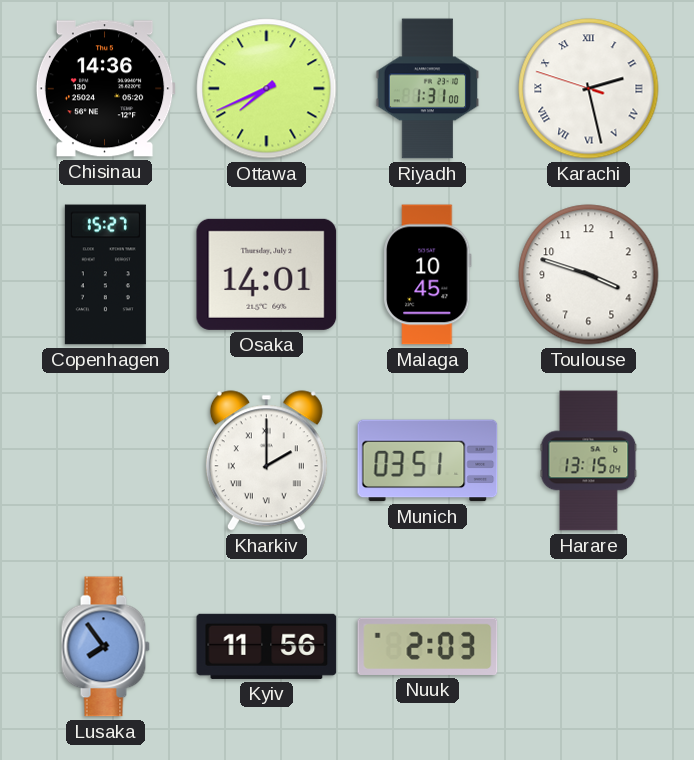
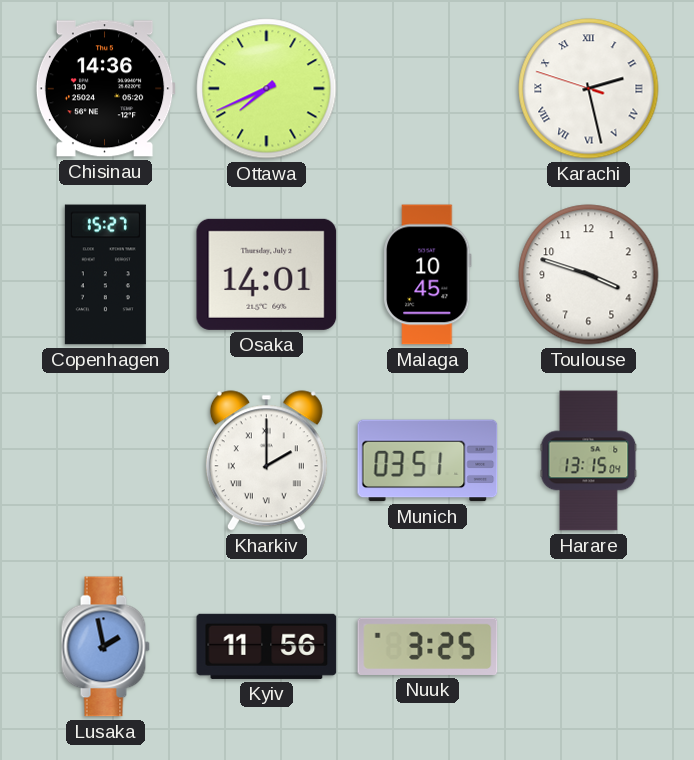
Riyadh: 1:31 -> none
Lusaka: 7:54 -> 1:58
Nuuk: 2:03 -> 3:25
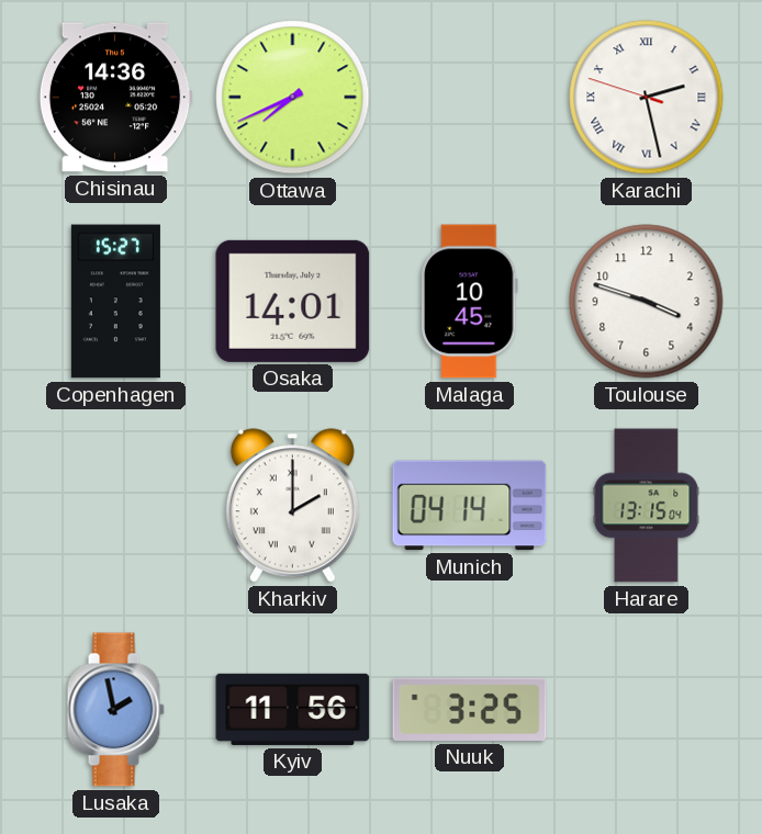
Munich: 03:51 -> 04:14
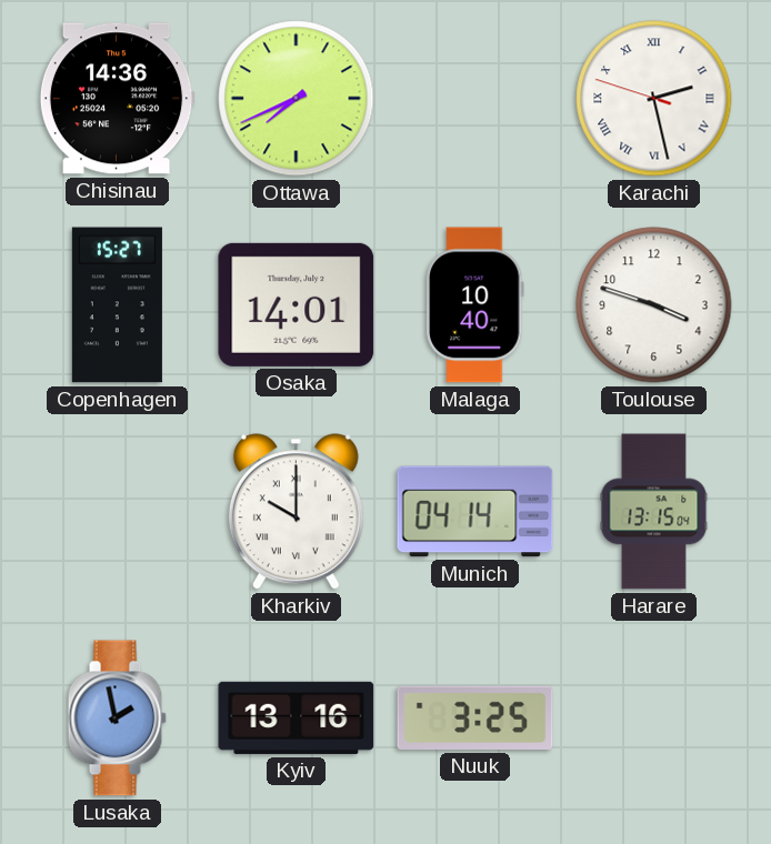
Malaga: 10:45 -> 10:40
Kharkiv: 2:00 -> 10:00
Kyiv: 11:56 -> 13:16
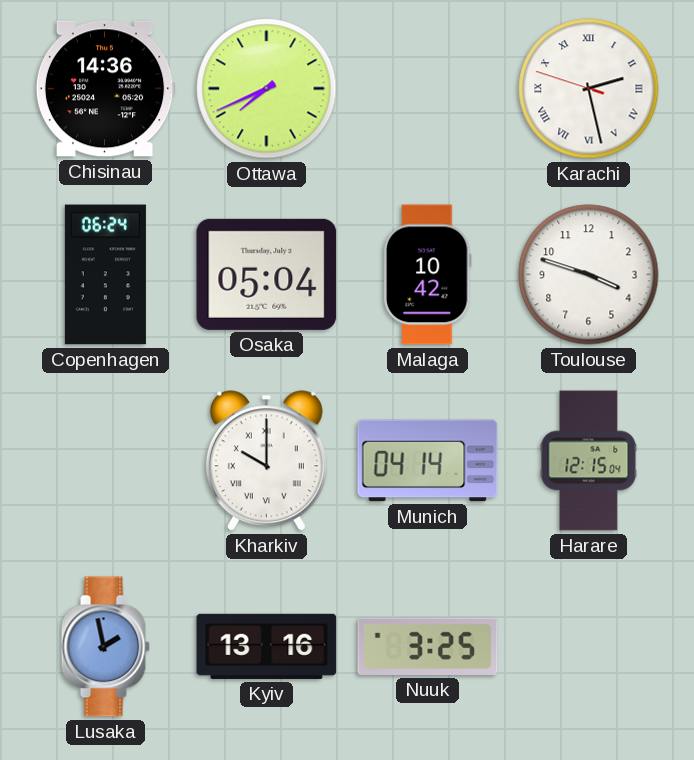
Copenhagen: 15:27 -> 06:24
Osaka: 14:01 -> 05:04
Malaga: 10:40 -> 10:42
Harare: 13:15 -> 12:15
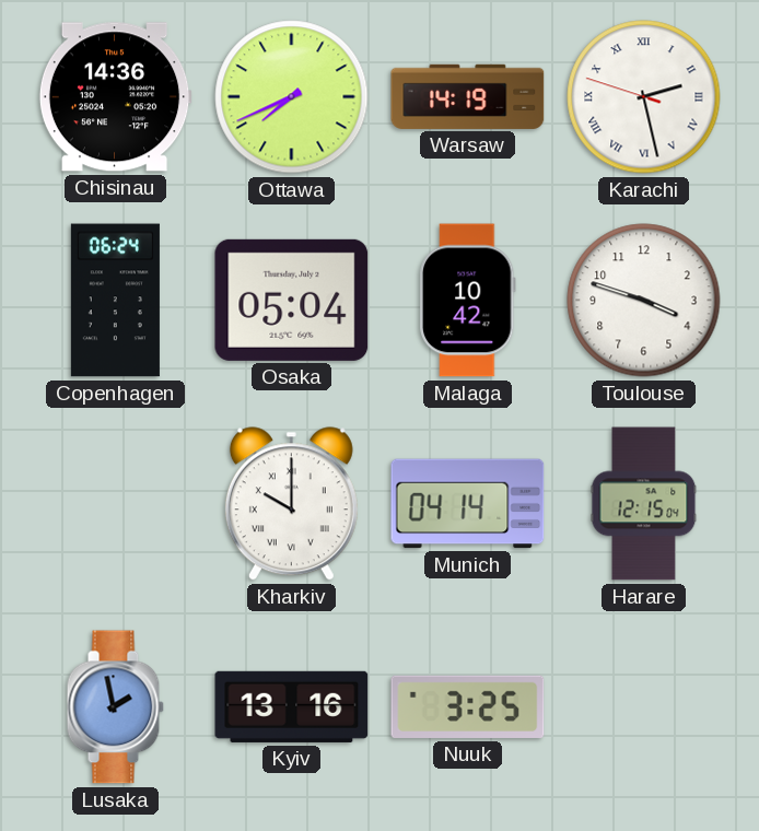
Warsaw: none -> 14:19
